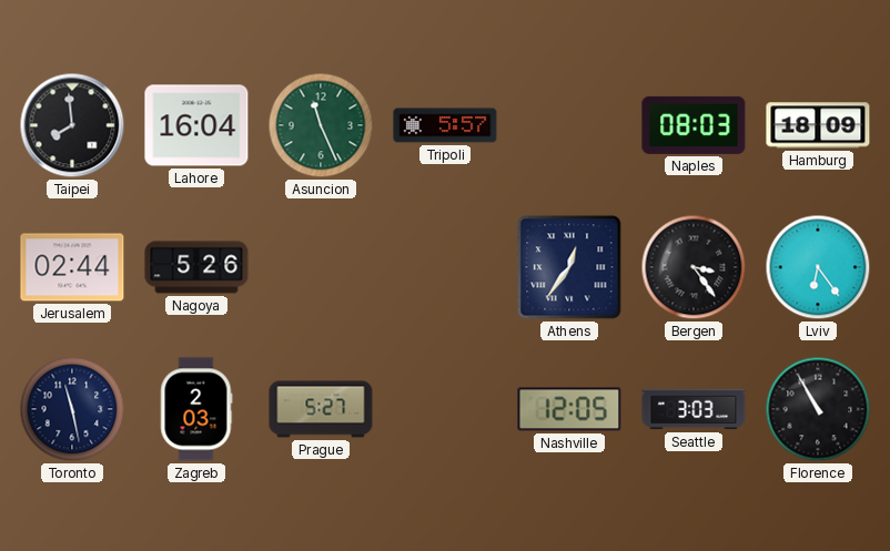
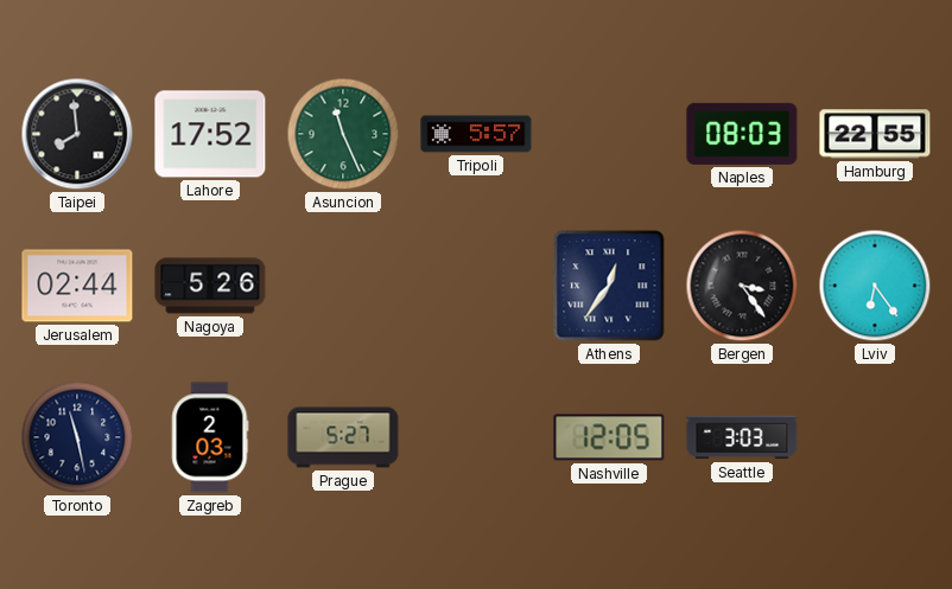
Lahore: 16:04 -> 17:52
Hamburg: 18:09 -> 22:55
Florence: 10:55 -> none
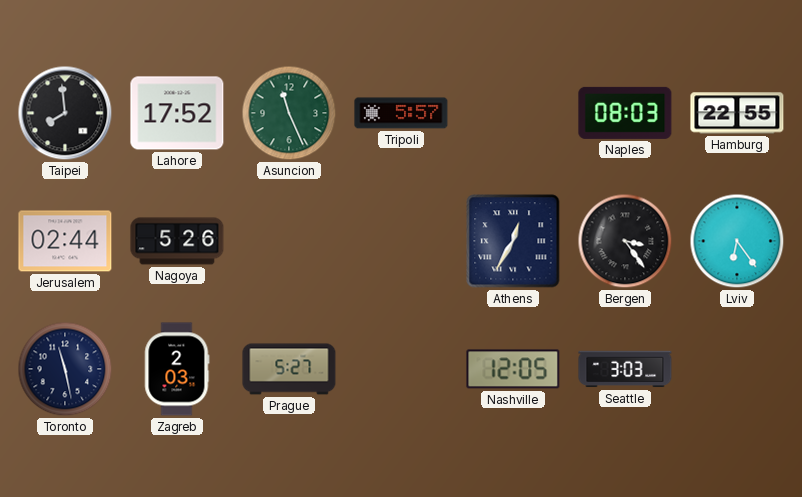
Athens: 12:36 -> 12:35
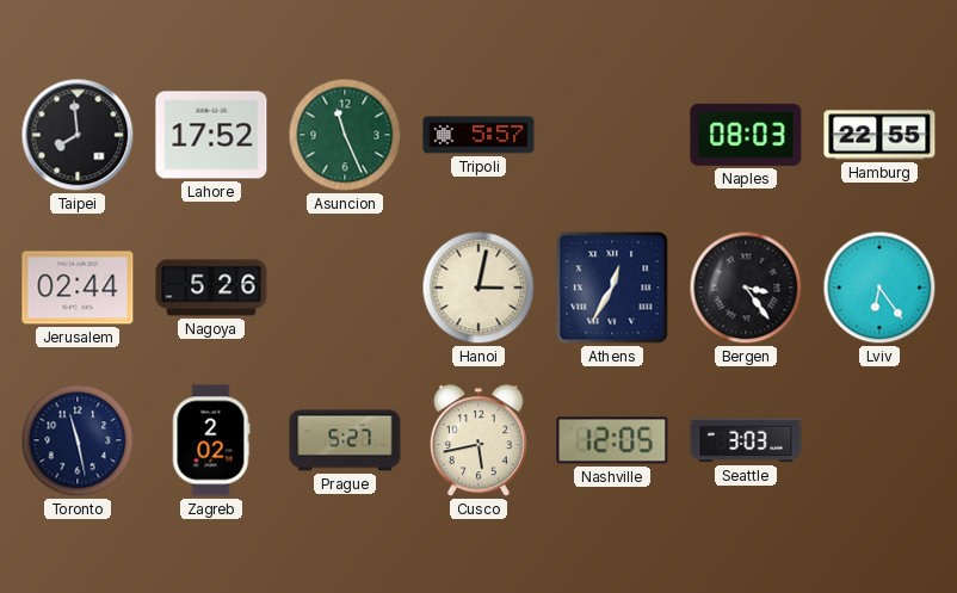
Hanoi: none -> 3:02
Zagreb: 2:03 -> 2:02
Cusco: none -> 5:43
